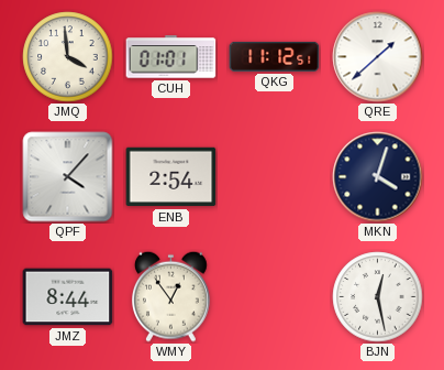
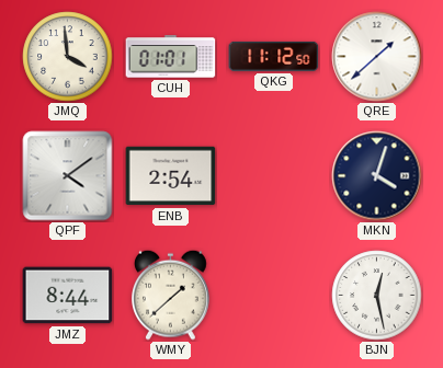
QKG: 11:12:51 -> 11:12:50
QPF: 4:07 -> 4:09
WMY: 12:54 -> 1:38
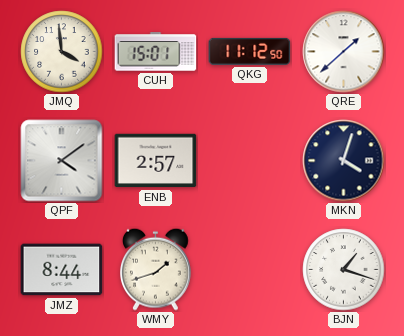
CUH: 01:01 -> 15:01
ENB: 2:54 -> 2:57
WMY: 1:38 -> 1:42
BJN: 12:28 -> 1:18
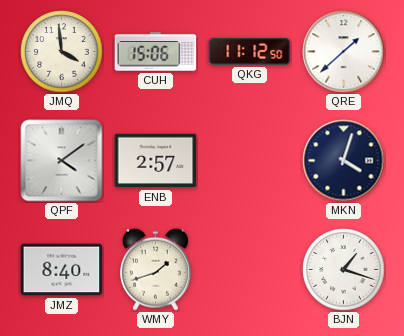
CUH: 15:01 -> 15:06
JMZ: 8:44 -> 8:40
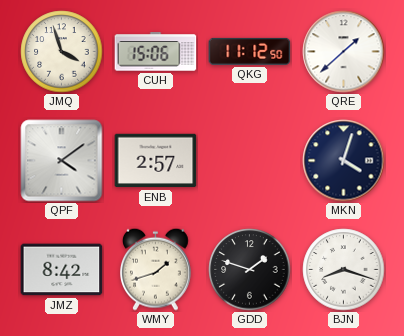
JMQ: 3:59 -> 3:57
JMZ: 8:40 -> 8:42
GDD: none -> 1:48
BJN: 1:18 -> 8:18
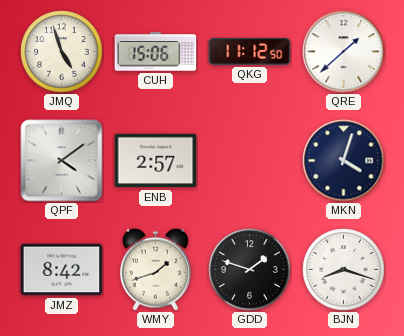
JMQ: 3:57 -> 4:57
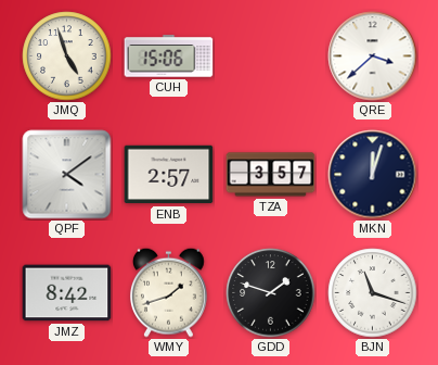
QKG: 11:12 -> none
QRE: 1:38 -> 3:38
TZA: none -> 3:57
MKN: 4:03 -> 12:03
BJN: 8:18 -> 11:18
